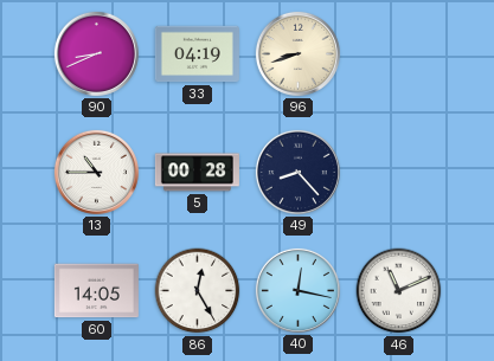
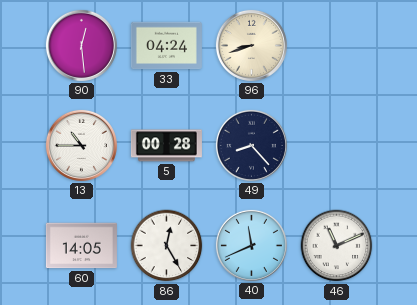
90: 8:41 -> 12:29
33: 04:19 -> 04:24
40: 12:17 -> 11:41
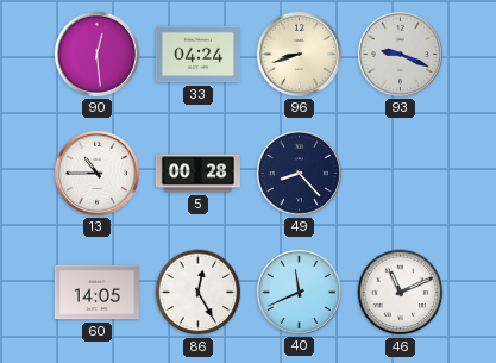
93: none -> 9:19
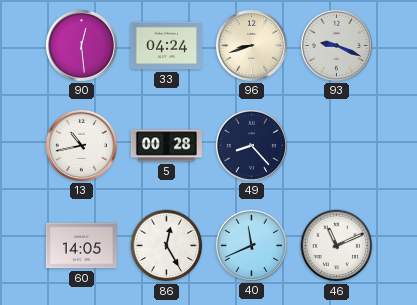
13: 10:45 -> 10:43
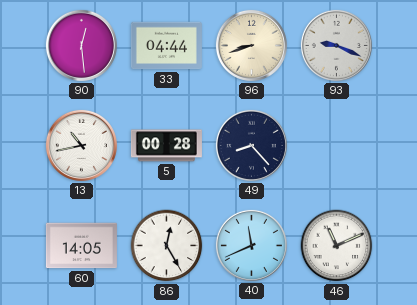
33: 04:24 -> 04:44
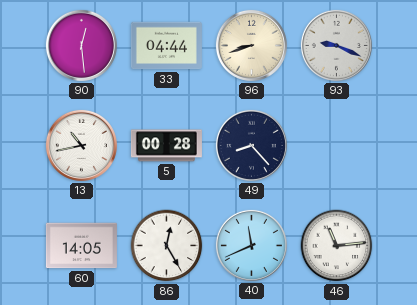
46: 11:11 -> 11:14
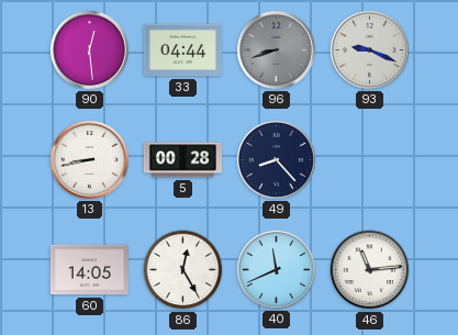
96 dial: cream -> grey
13: 10:43 -> 8:43
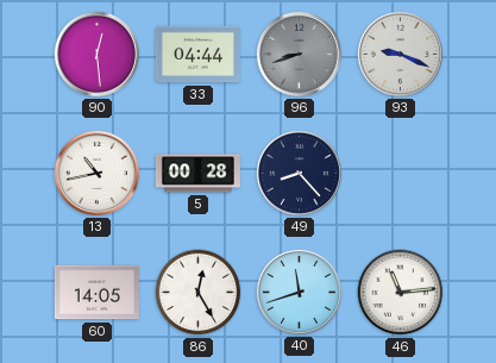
13: 8:43 -> 10:43
40: 11:41 -> 11:42
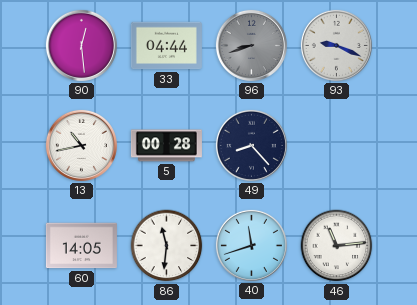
86: 12:25 -> 11:31
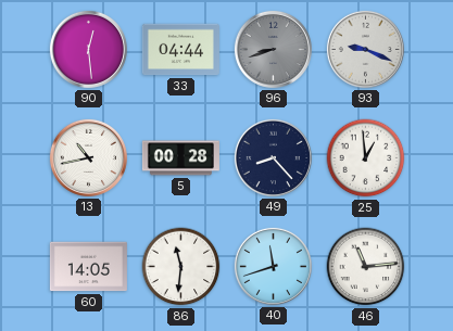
25: none -> 12:59
